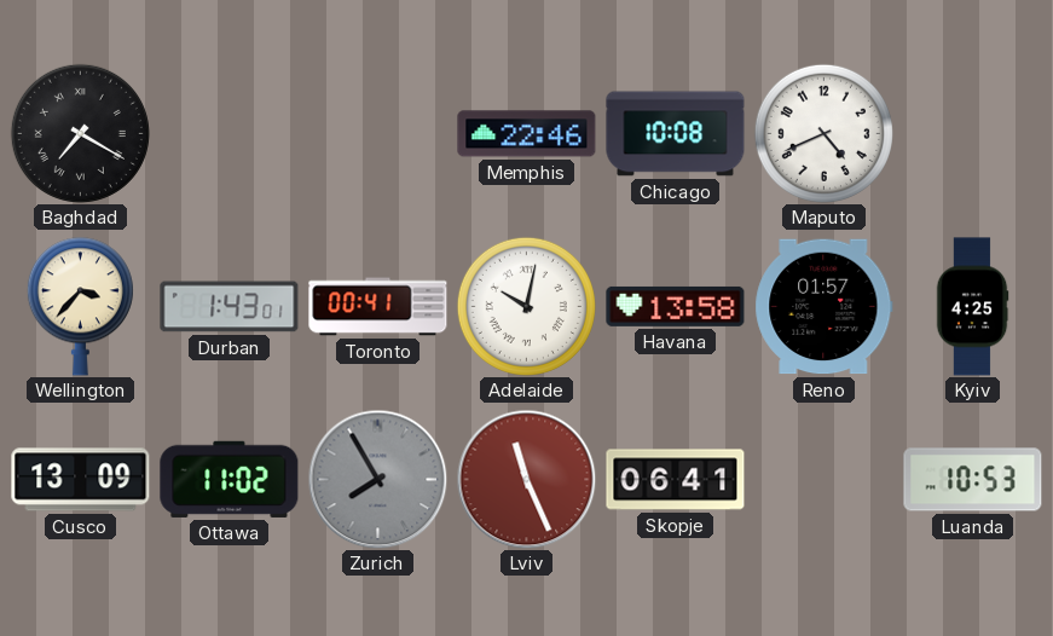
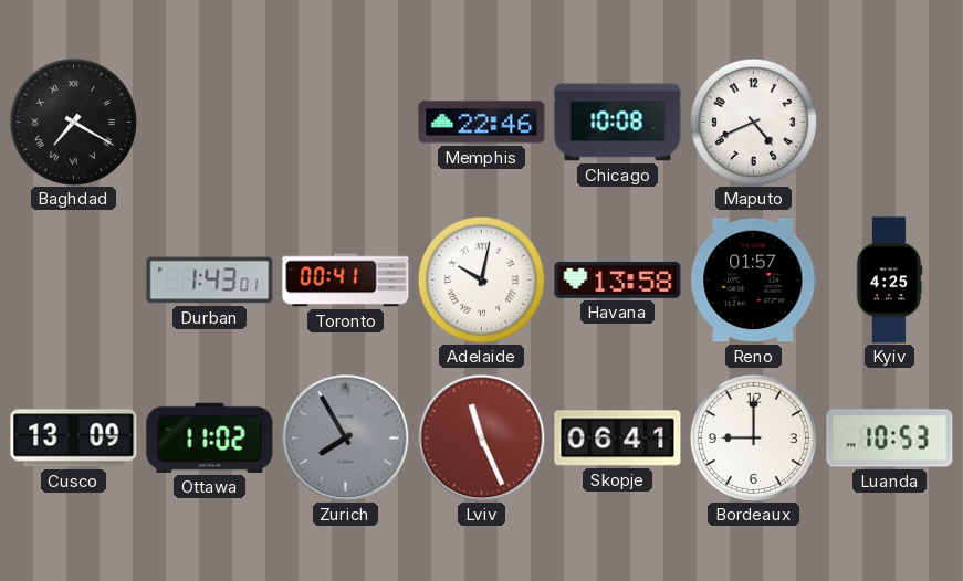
Wellington: 3:37 -> none
Bordeaux: none -> 9:00
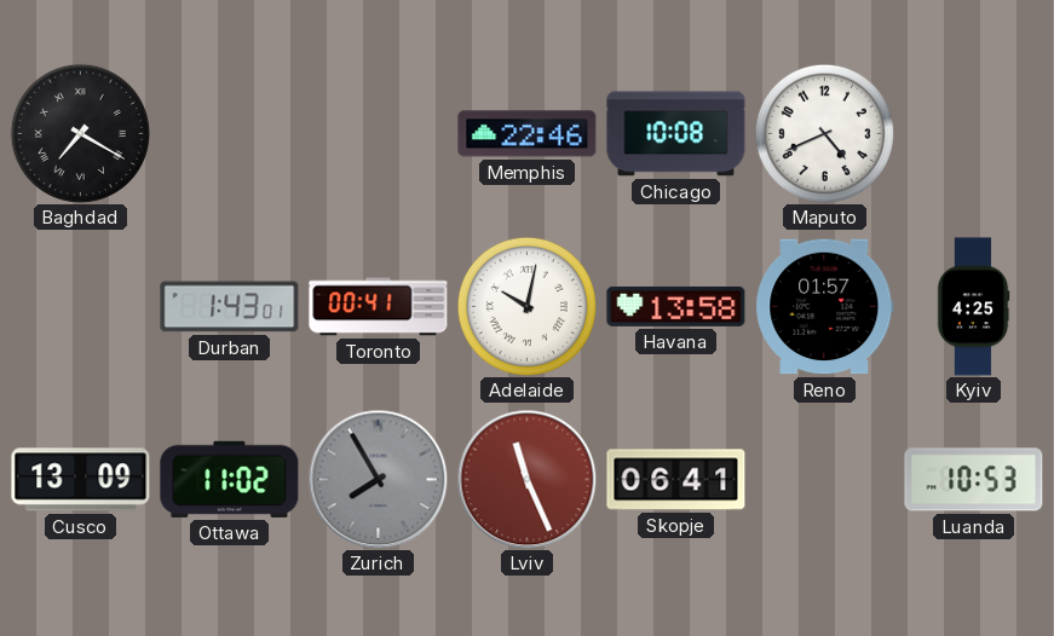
Bordeaux: 9:00 -> none
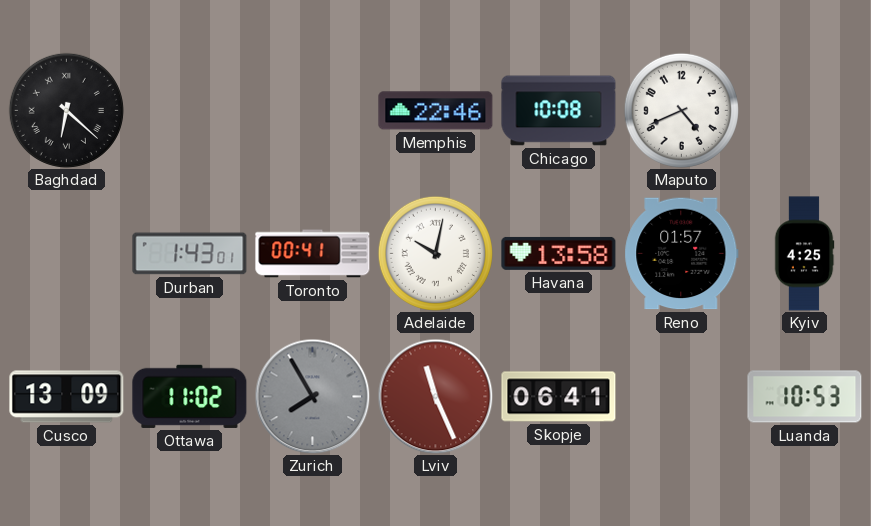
Baghdad: 7:20 -> 6:22
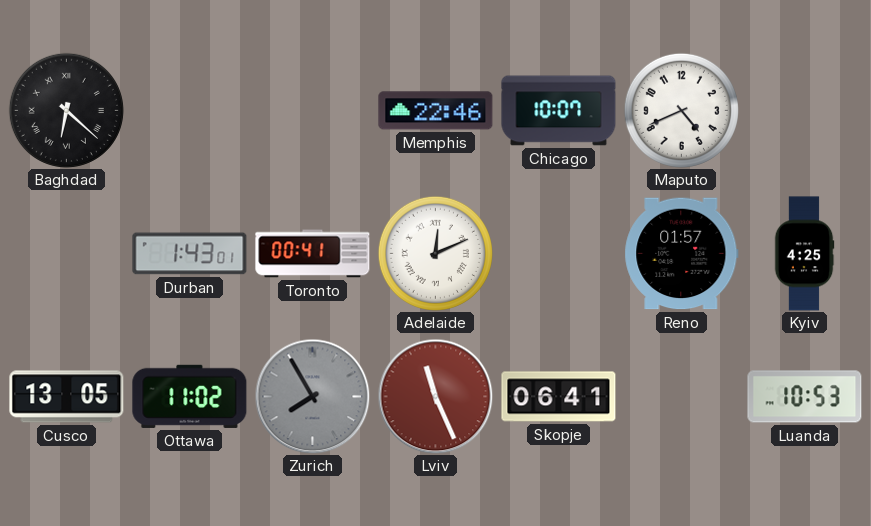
Chicago: 10:08 -> 10:07
Adelaide: 10:02 -> 12:11
Havana: 13:58 -> none
Cusco: 13:09 -> 13:05
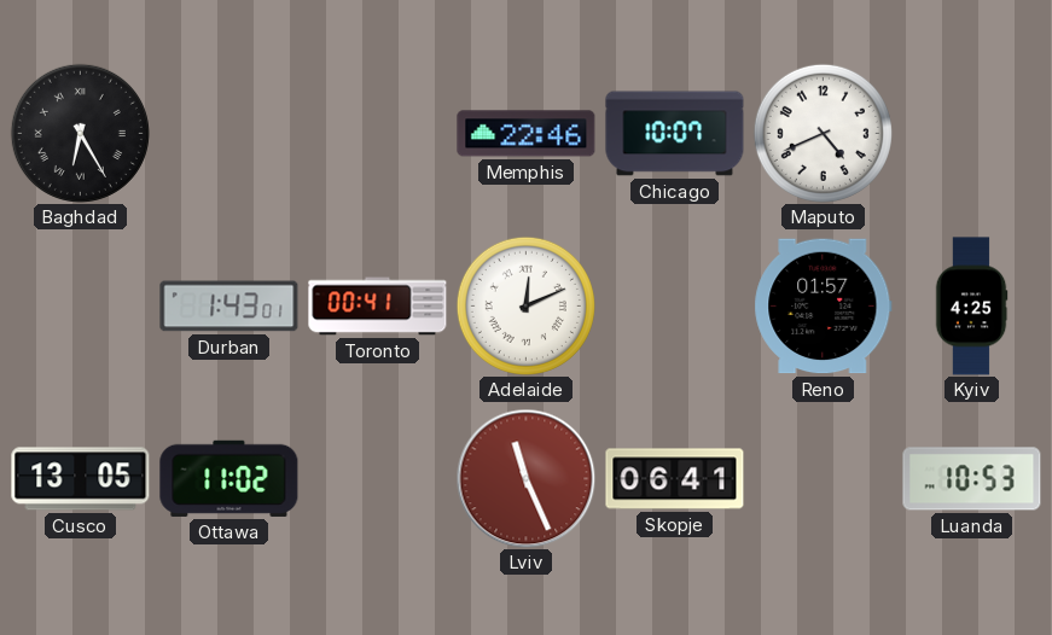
Baghdad: 6:22 -> 6:25
Zurich: 7:55 -> none
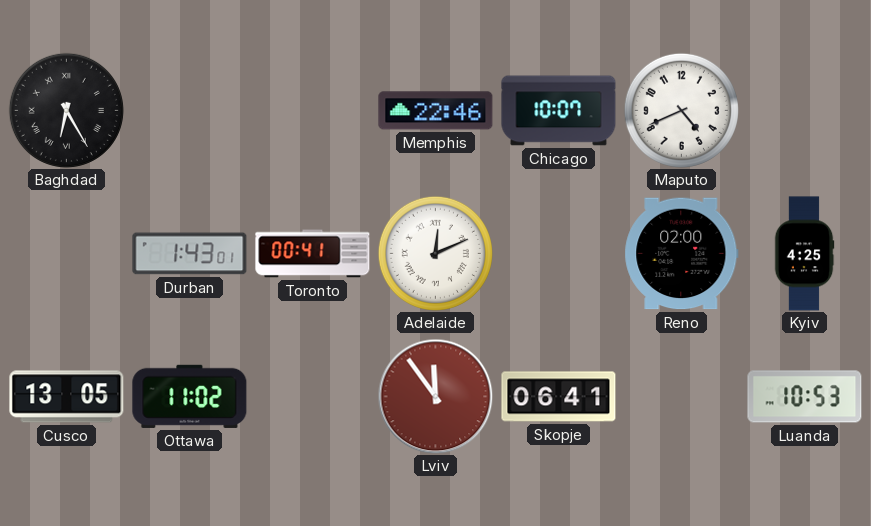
Reno: 01:57 -> 02:00
Lviv: 11:26 -> 11:54
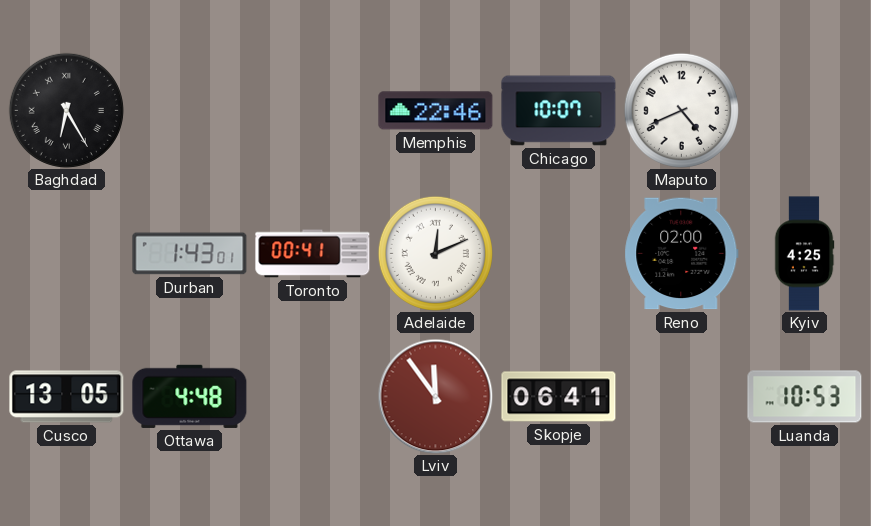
Ottawa: 11:02 -> 4:48
